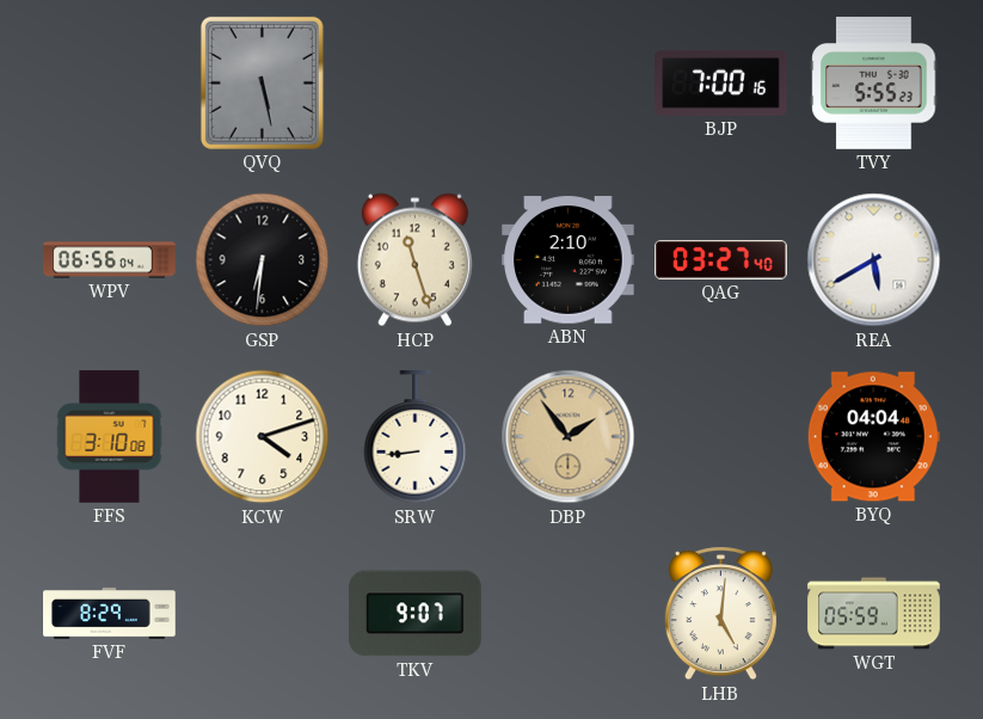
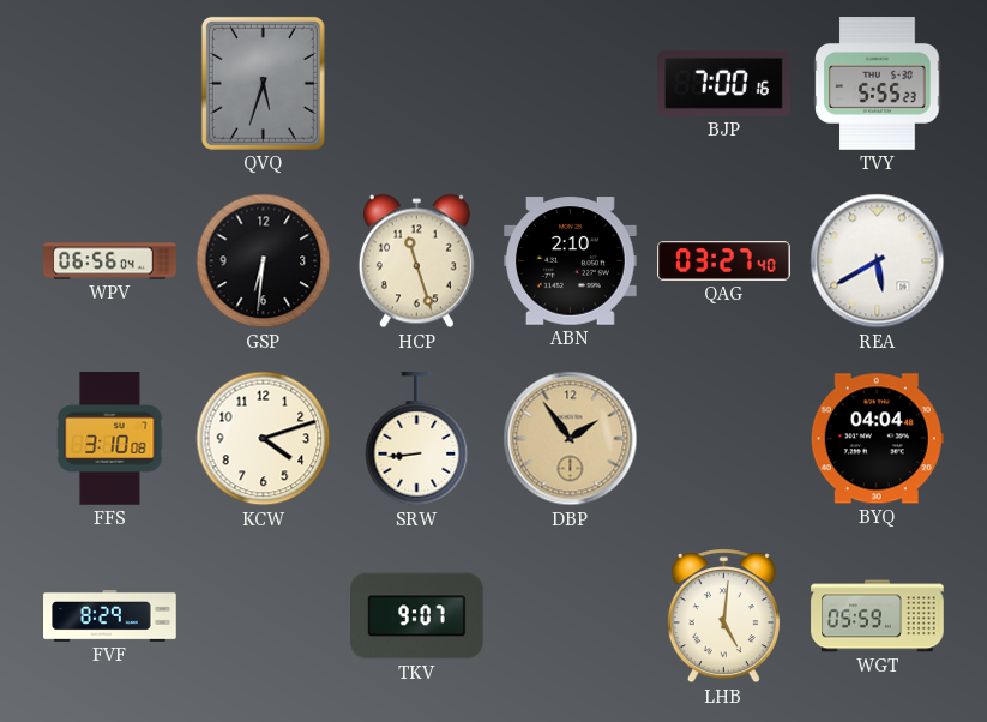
QVQ: 5:28 -> 5:33
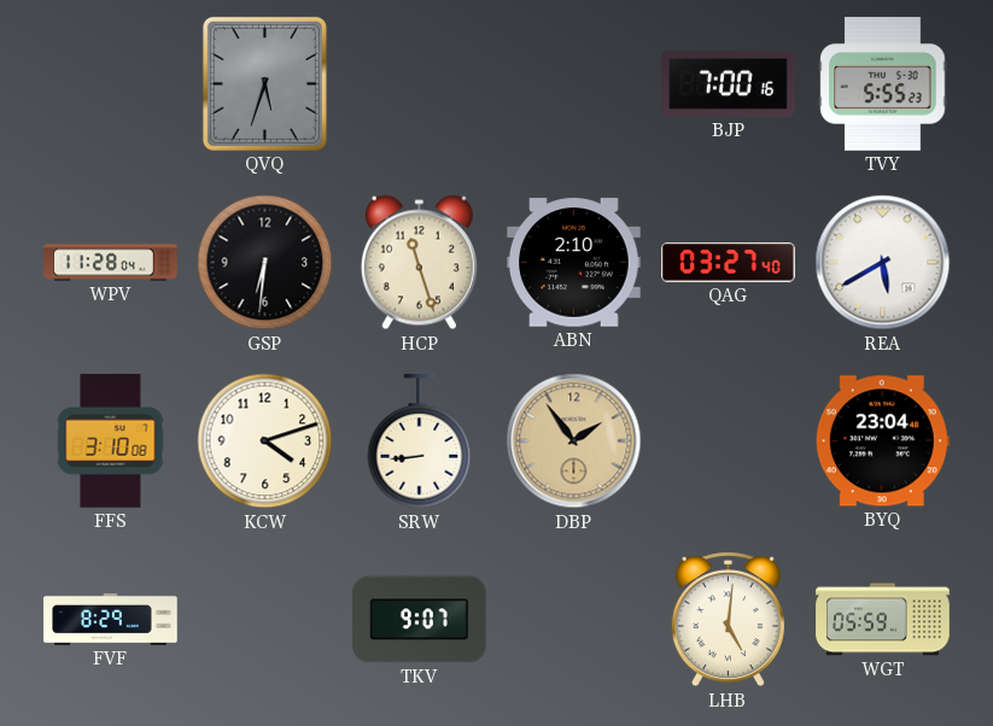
WPV: 06:56 -> 11:28
BYQ: 04:04 -> 23:04
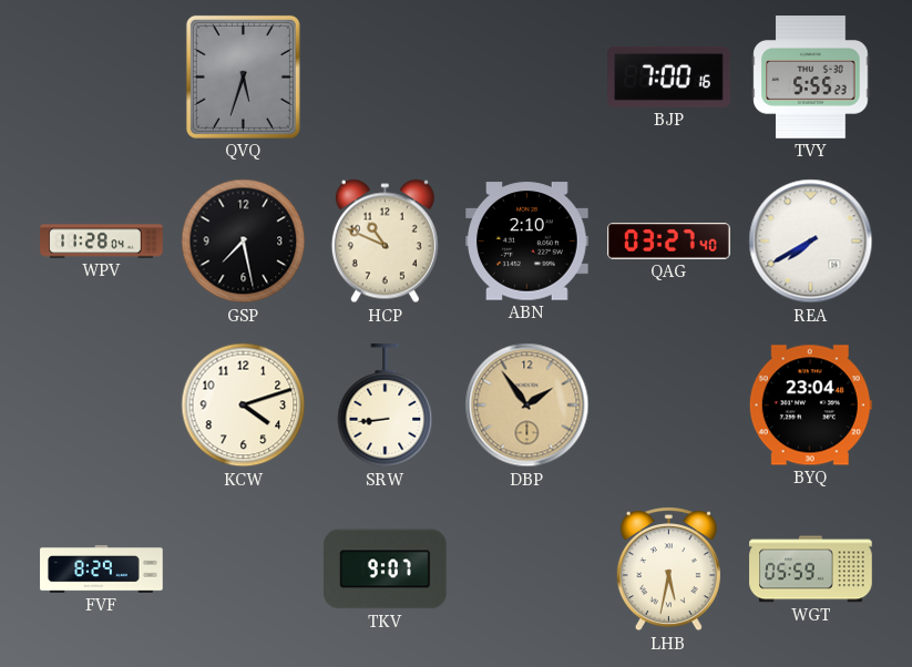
GSP: 6:31 -> 7:28
HCP: 11:27 -> 10:49
REA: 5:40 -> 7:40
FFS: 3:10 -> none
LHB: 5:01 -> 5:32
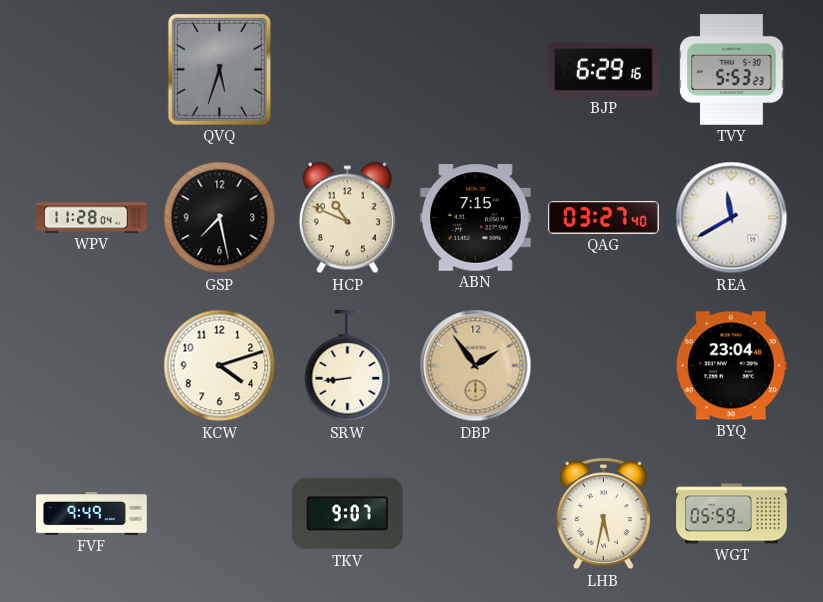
BJP: 7:00 -> 6:29
TVY: 5:55 -> 5:53
ABN: 2:10 -> 7:15
REA: 7:40 -> 11:40
FVF: 8:29 -> 9:49
